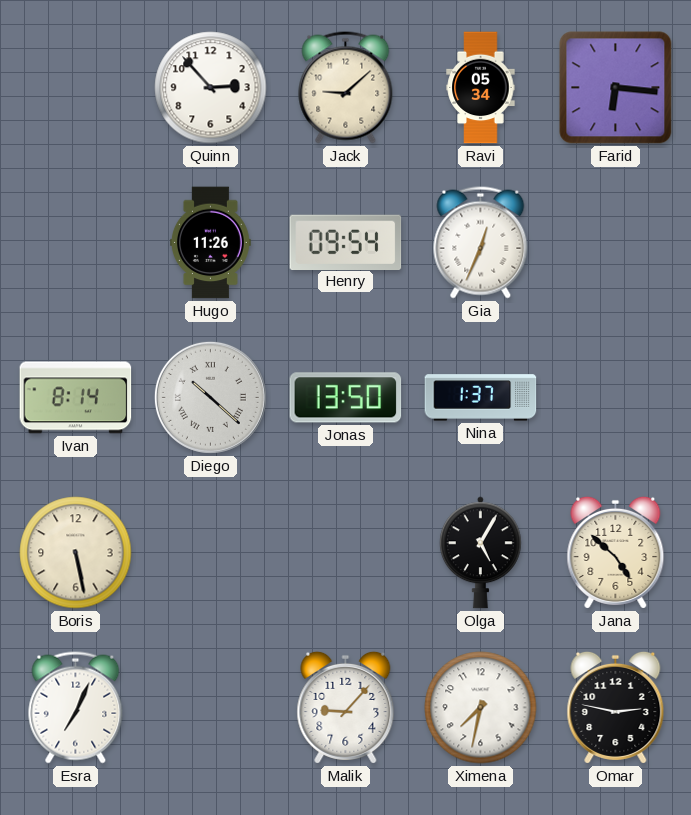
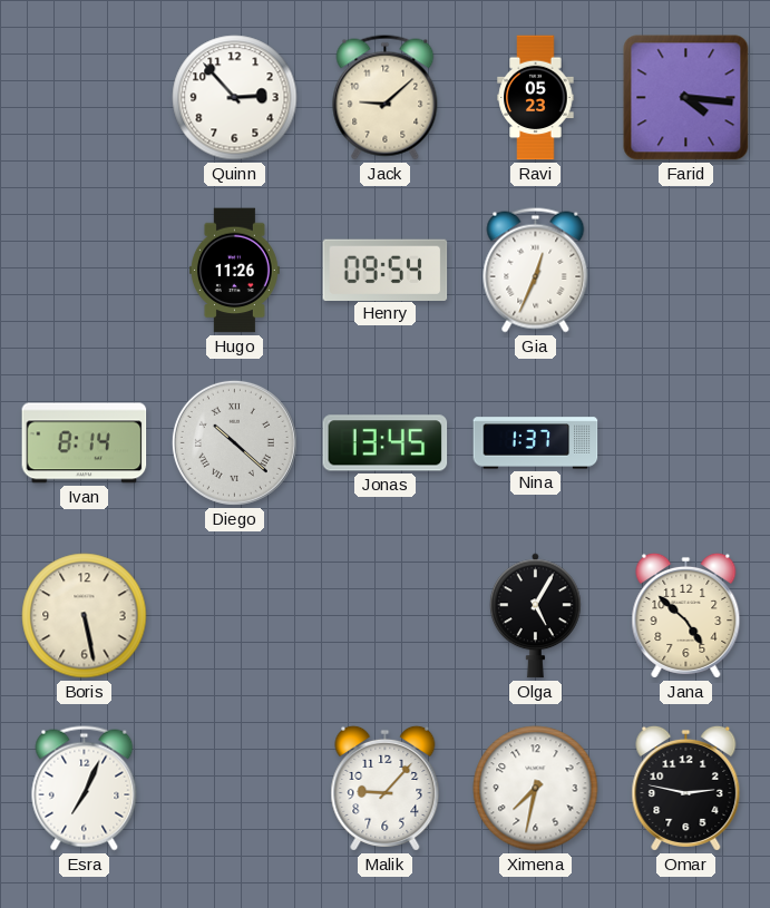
Ravi: 05:34 -> 05:23
Farid: 6:16 -> 4:16
Jonas: 13:50 -> 13:45
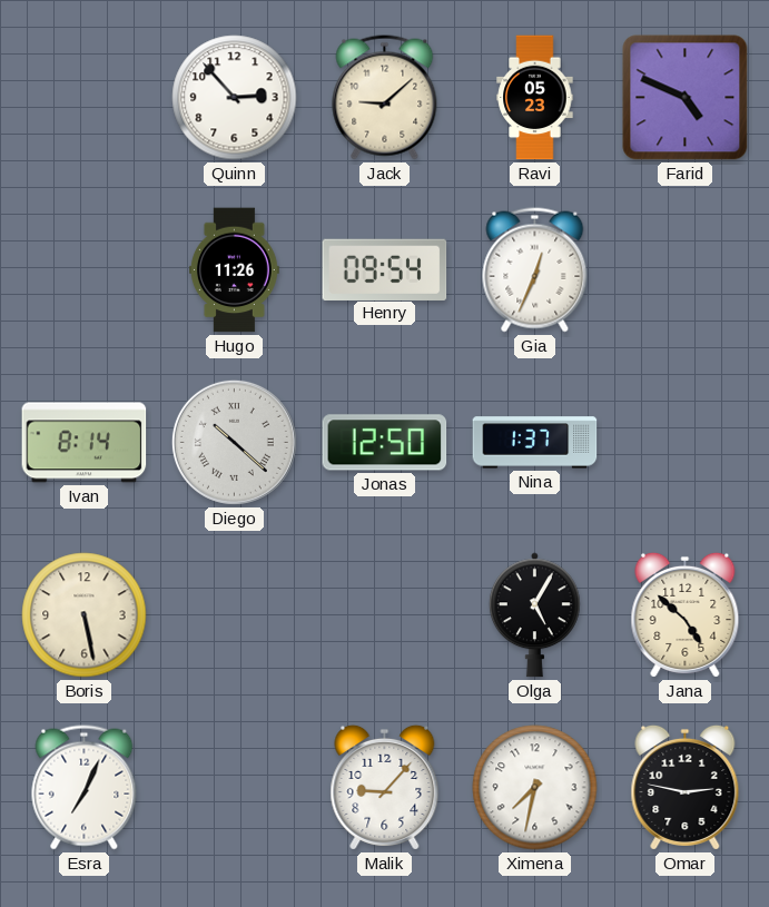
Farid: 4:16 -> 4:49
Jonas: 13:45 -> 12:50
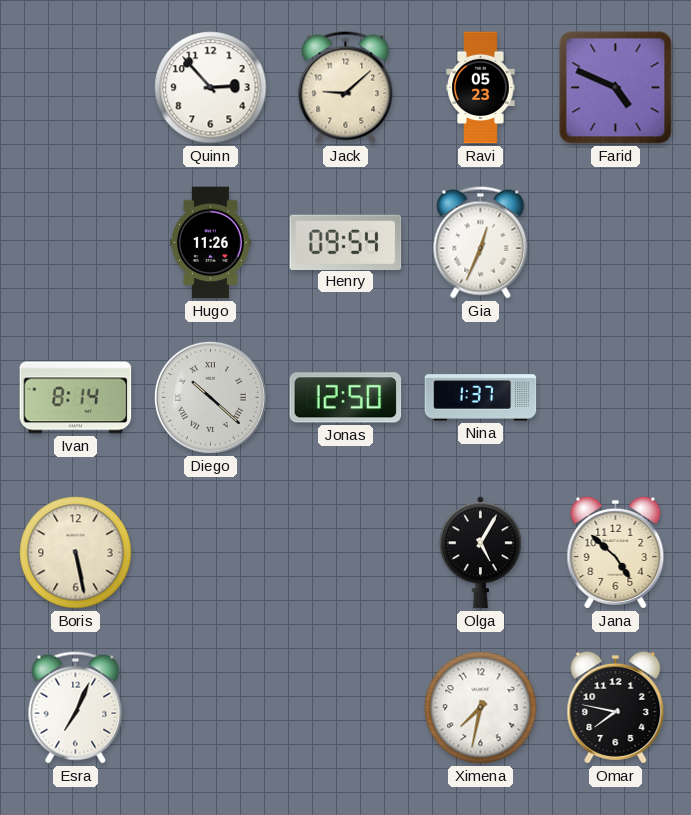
Malik: 9:07 -> none
Omar: 2:47 -> 7:47
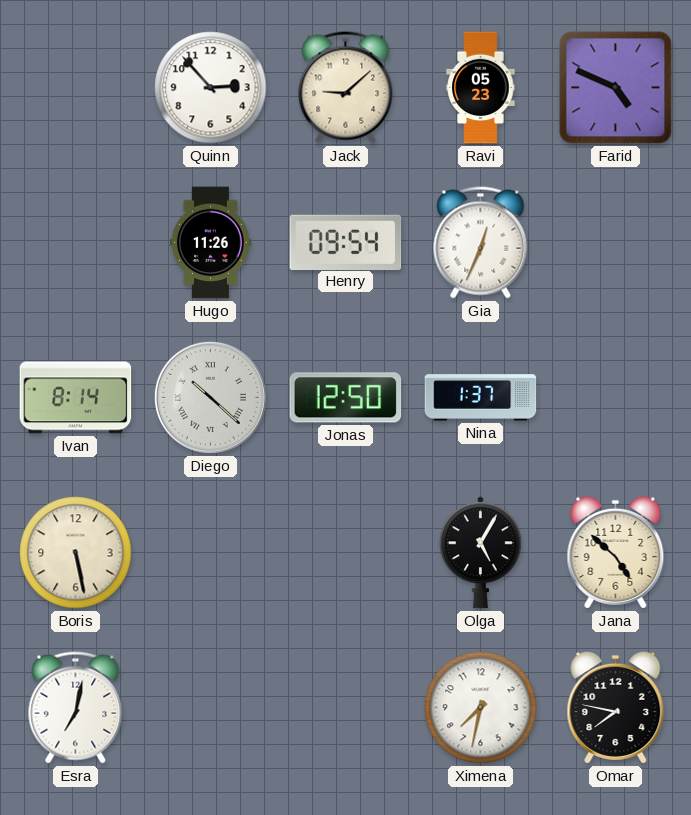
Esra: 7:04 -> 7:02
